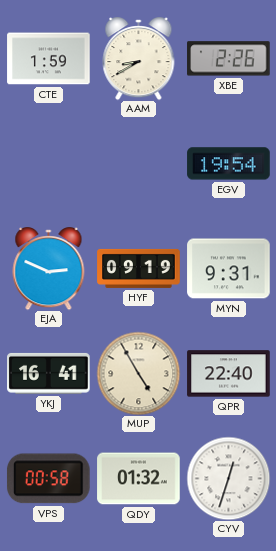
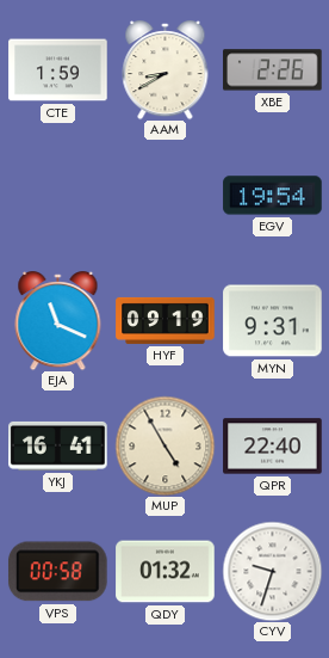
EJA: 2:49 -> 11:19
CYV: 12:33 -> 9:33
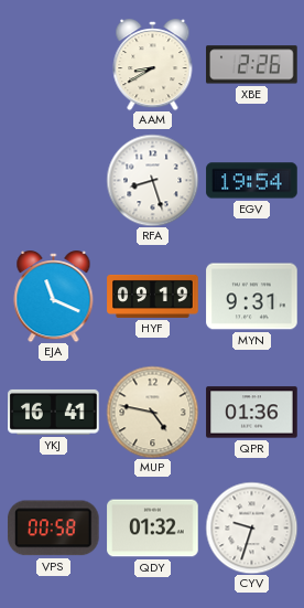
CTE: 1:59 -> none
RFA: none -> 8:27
MUP: 4:55 -> 4:47
QPR: 22:40 -> 01:36
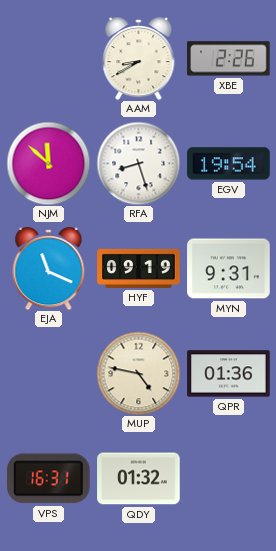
NJM: none -> 11:52
YKJ: 16:41 -> none
VPS: 00:58 -> 16:31
CYV: 9:33 -> none
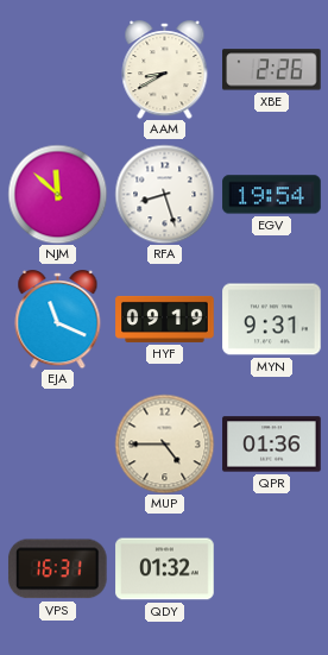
MUP: 4:47 -> 4:45
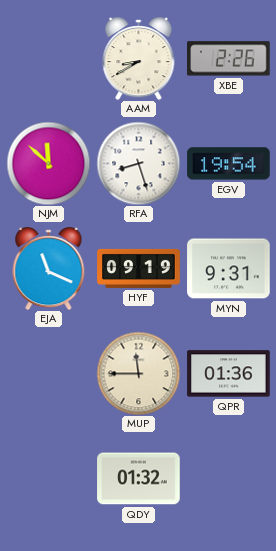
MUP: 4:45 -> 11:45
VPS: 16:31 -> none
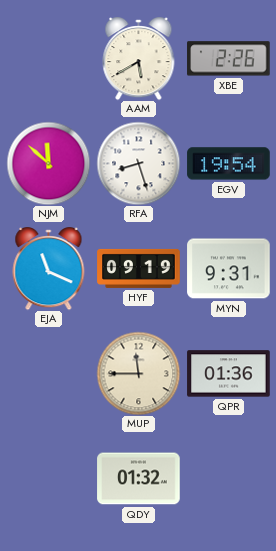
AAM: 8:40 -> 5:40
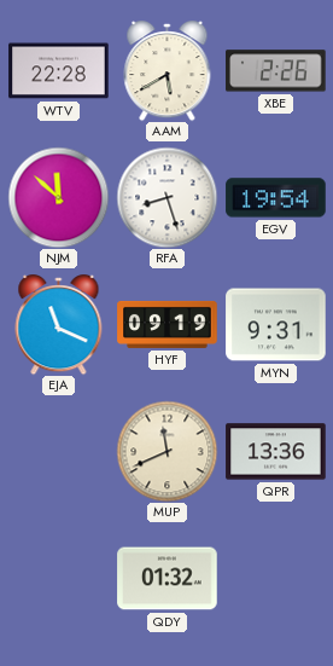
WTV: none -> 22:28
MUP: 11:45 -> 11:41
QPR: 01:36 -> 13:36
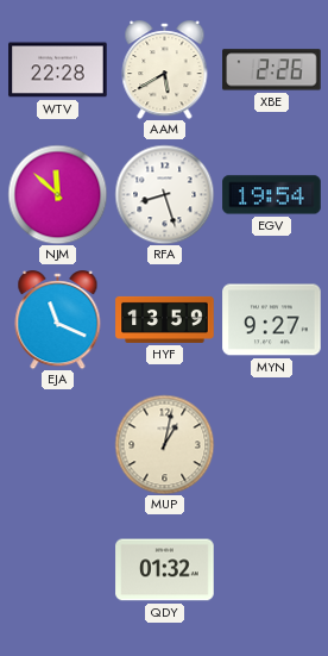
HYF: 09:19 -> 13:59
MYN: 9:31 -> 9:27
MUP: 11:41 -> 1:02
QPR: 13:36 -> none
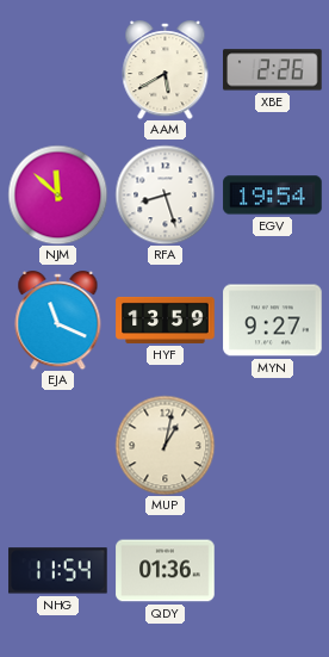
WTV: 22:28 -> none
NHG: none -> 11:54
QDY: 01:32 -> 01:36
